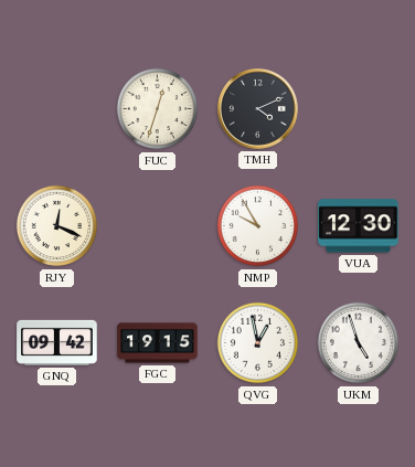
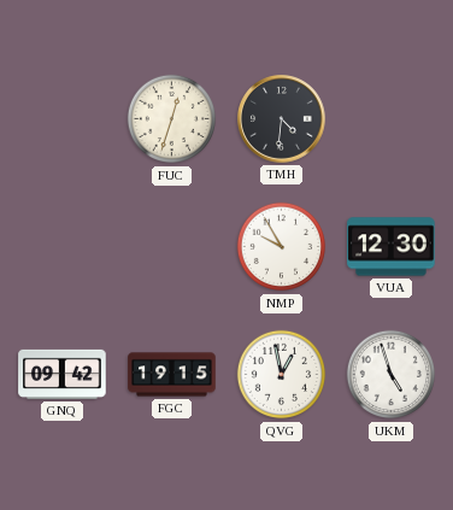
TMH: 4:11 -> 4:31
RJY: 12:19 -> none
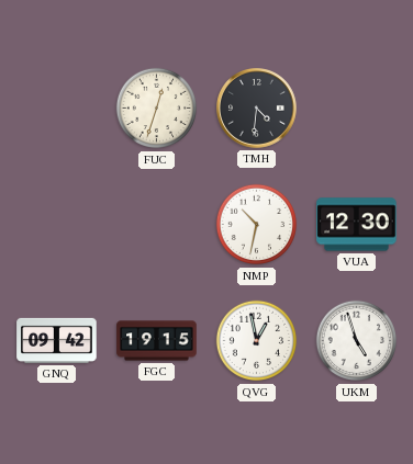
NMP: 9:55 -> 10:32
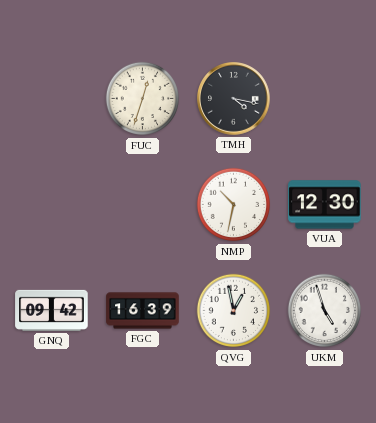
TMH: 4:31 -> 4:17
FGC: 19:15 -> 16:39
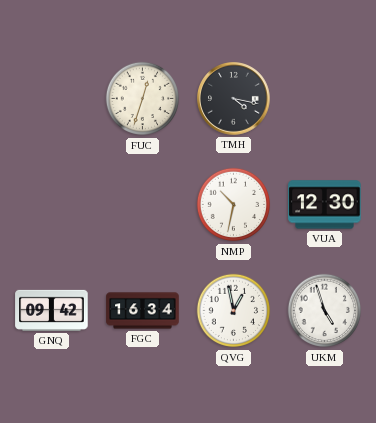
FGC: 16:39 -> 16:34
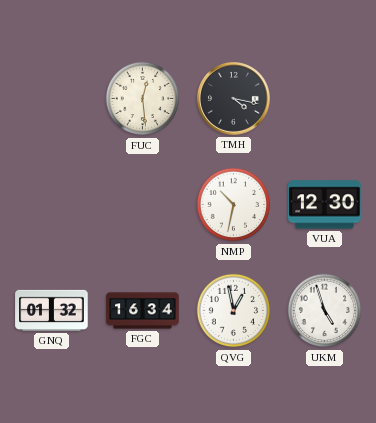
FUC: 12:33 -> 12:29
GNQ: 09:42 -> 01:32
